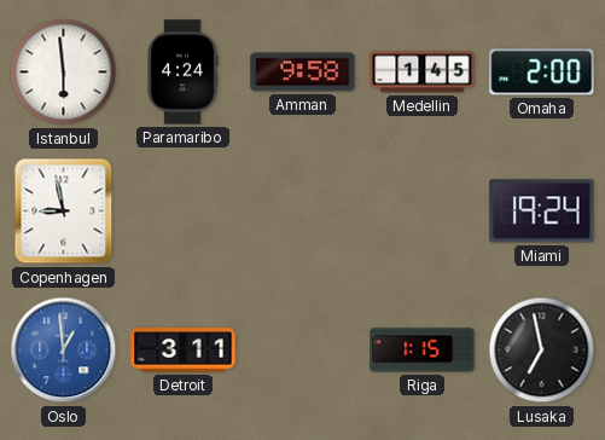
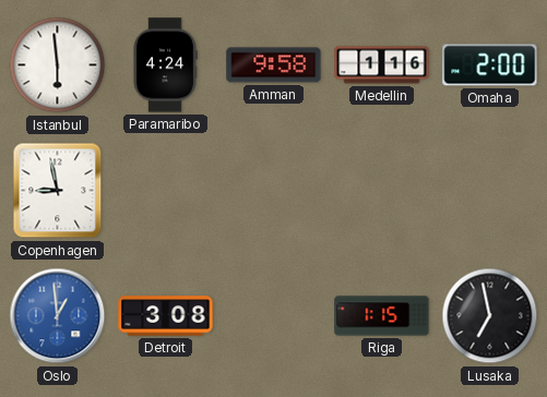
Medellin: 1:45 -> 1:16
Miami: 19:24 -> none
Detroit: 3:11 -> 3:08
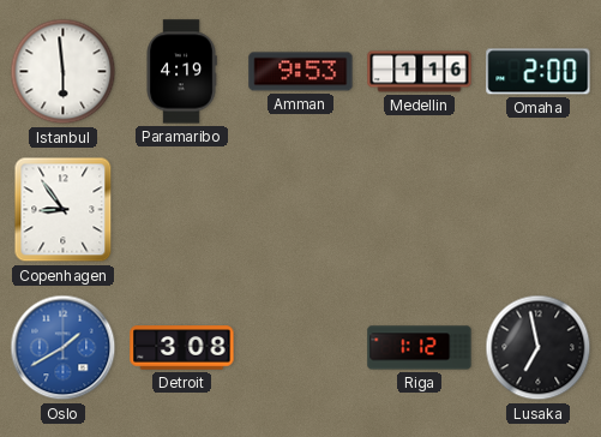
Paramaribo: 4:24 -> 4:19
Amman: 9:58 -> 9:53
Copenhagen: 8:58 -> 8:54
Oslo: 12:59 -> 1:40
Riga: 1:15 -> 1:12
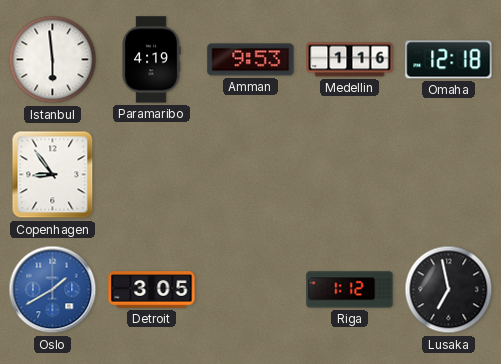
Omaha: 2:00 -> 12:18
Detroit: 3:08 -> 3:05
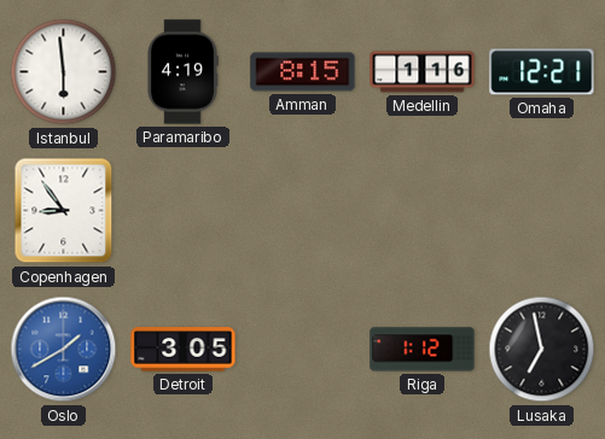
Amman: 9:53 -> 8:15
Omaha: 12:18 -> 12:21
